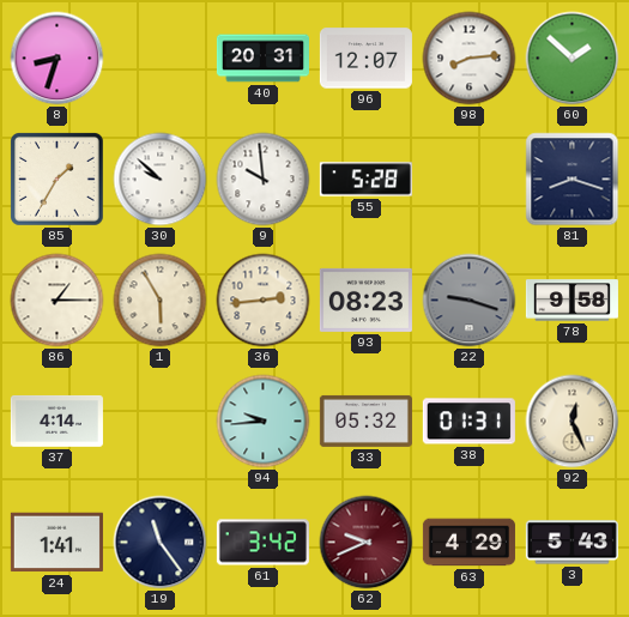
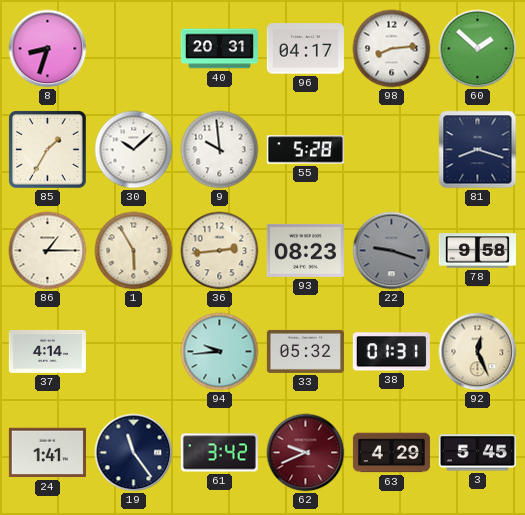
96: 12:07 -> 04:17
30: 9:52 -> 10:08
3: 5:43 -> 5:45
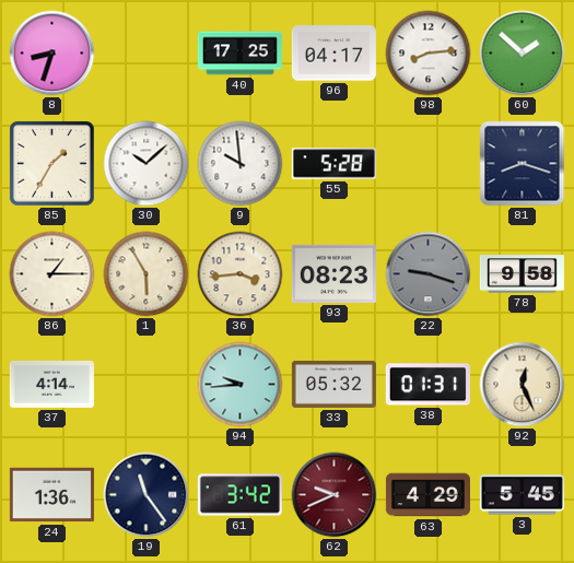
40: 20:31 -> 17:25
36: 2:44 -> 3:44
24: 1:41 -> 1:36
